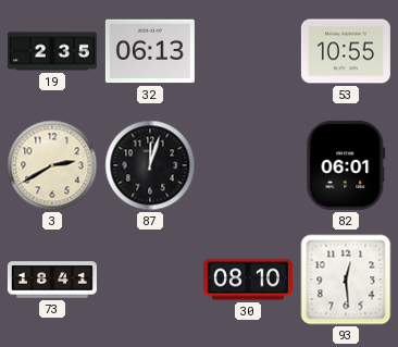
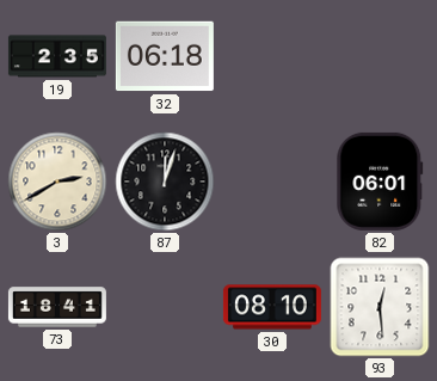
32: 06:13 -> 06:18
53: 10:55 -> none
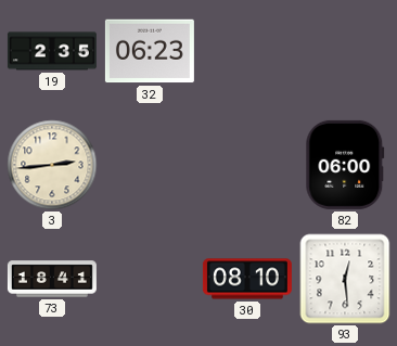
32: 06:18 -> 06:23
3: 2:40 -> 2:44
87: 12:03 -> none
82: 06:01 -> 06:00
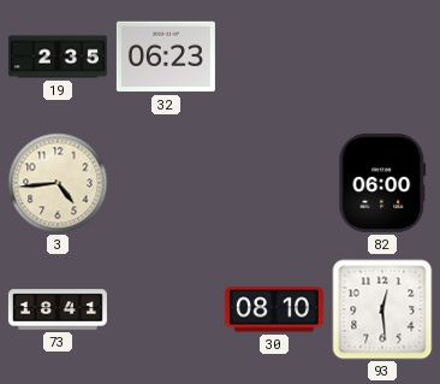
3: 2:44 -> 4:44
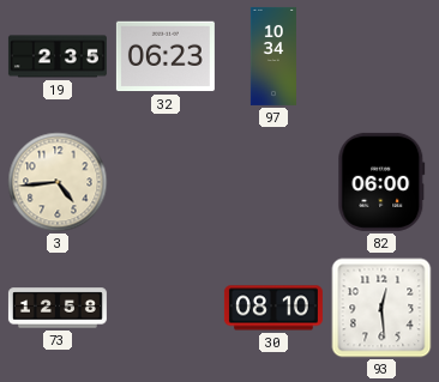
97: none -> 10:34
73: 18:41 -> 12:58
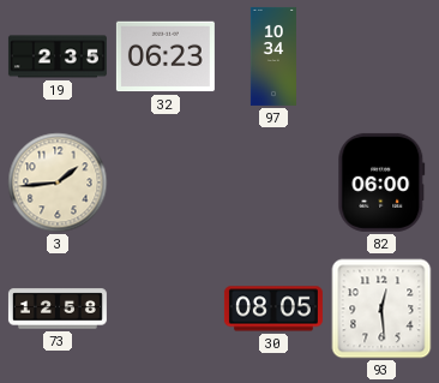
3: 4:44 -> 1:44
30: 08:10 -> 08:05
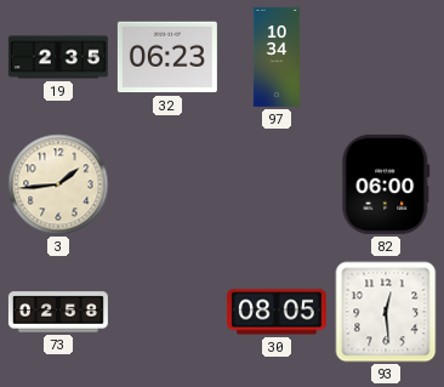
73: 12:58 -> 02:58
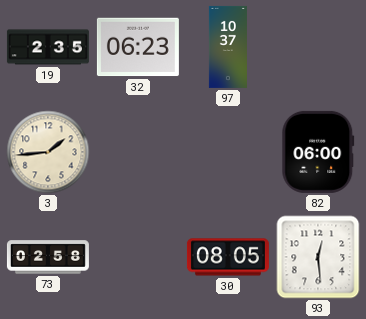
97: 10:34 -> 10:37
